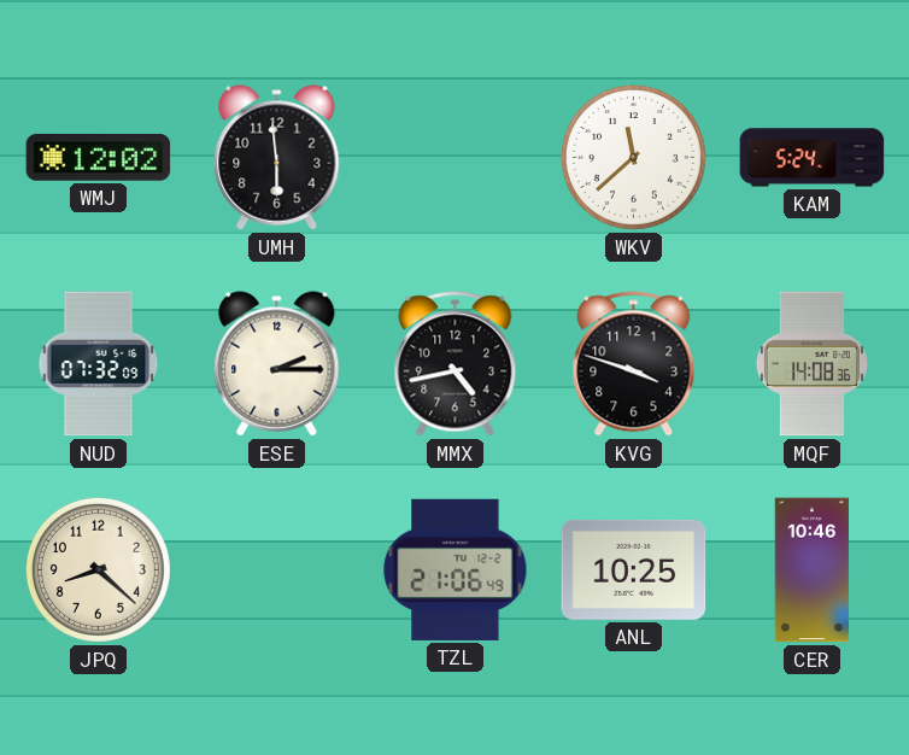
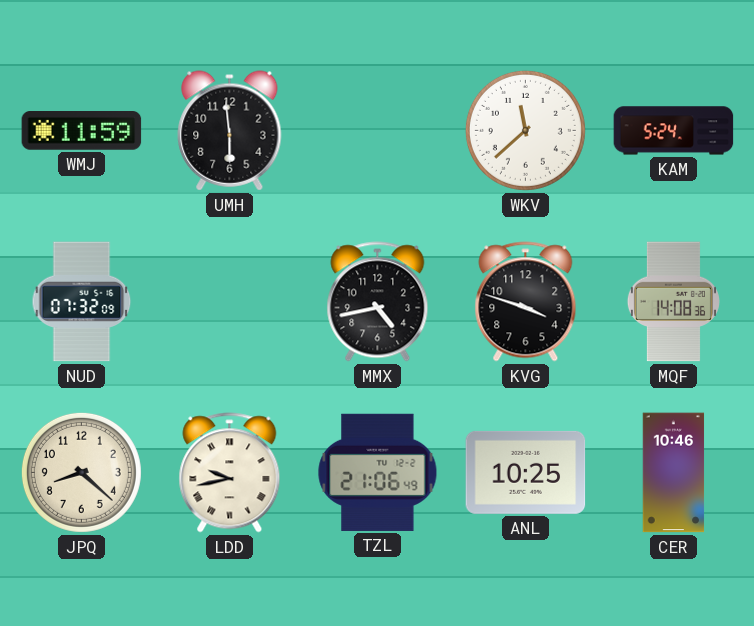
WMJ: 12:02 -> 11:59
ESE: 2:15 -> none
LDD: none -> 9:43
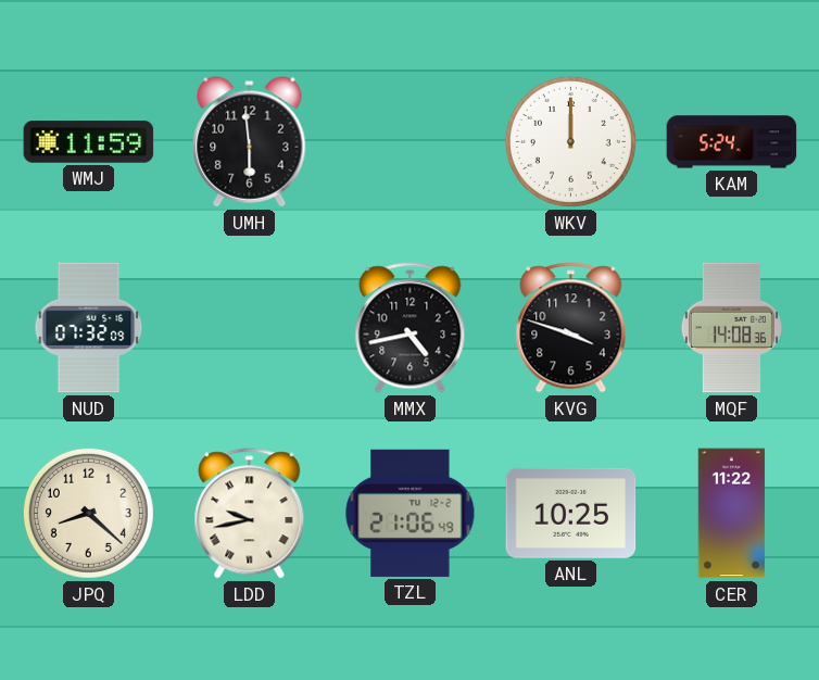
WKV: 11:38 -> 12:00
CER: 10:46 -> 11:22
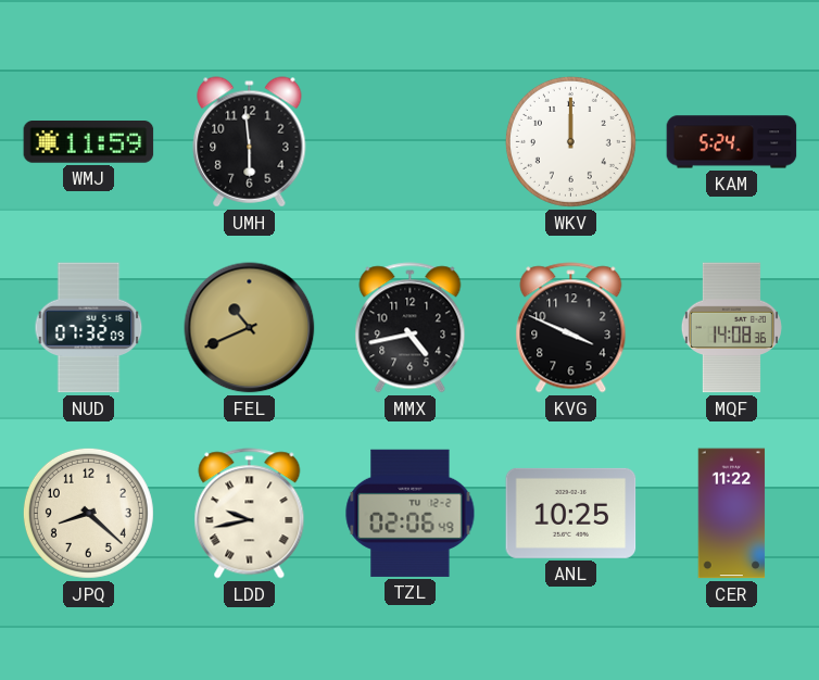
FEL: none -> 10:41
KVG: 3:48 -> 3:49
TZL: 21:06 -> 02:06
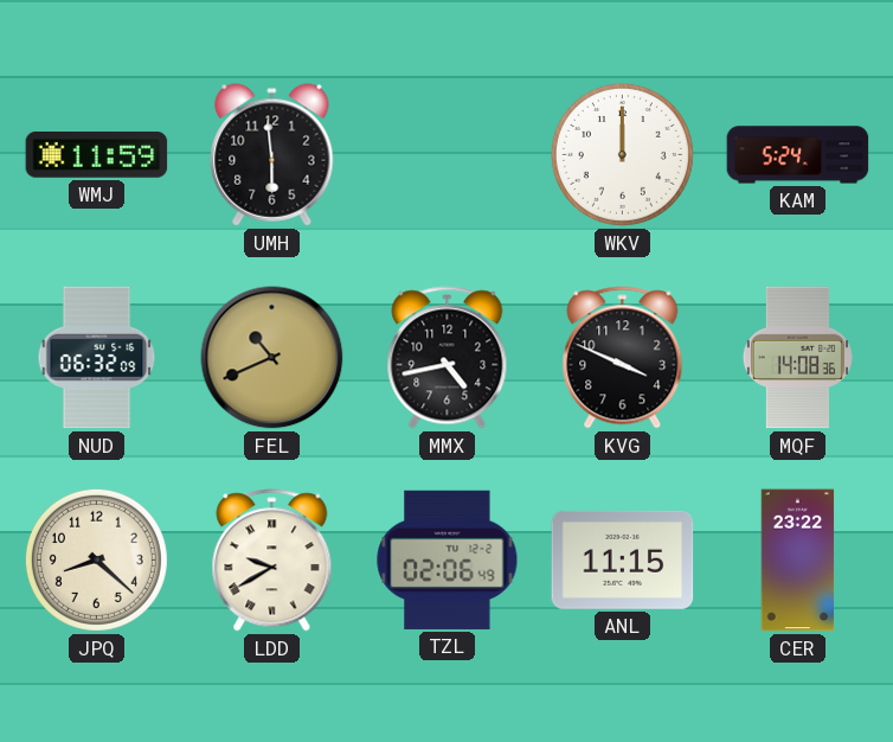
NUD: 07:32 -> 06:32
LDD: 9:43 -> 9:40
ANL: 10:25 -> 11:15
CER: 11:22 -> 23:22
